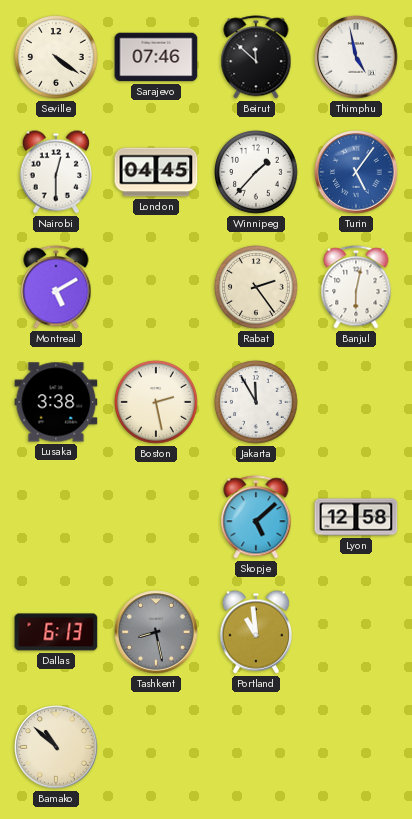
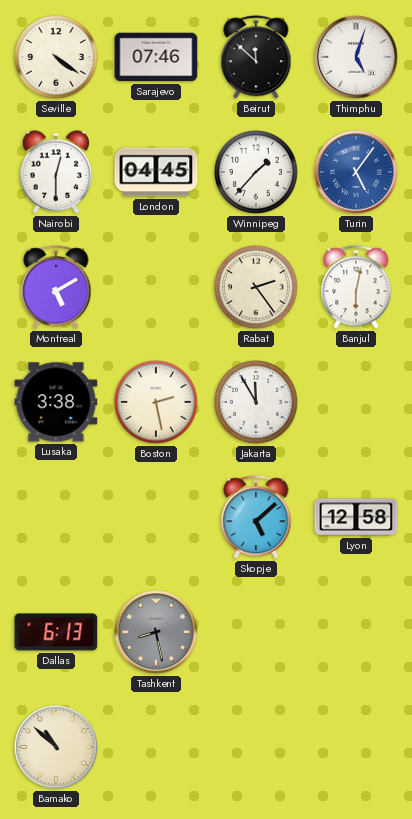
Thimphu: 4:58 -> 5:03
Portland: 10:59 -> none
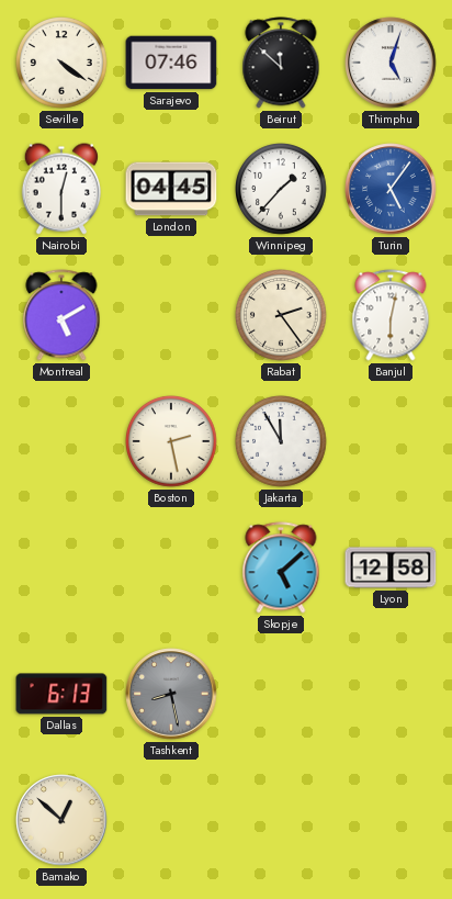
Lusaka: 3:38 -> none
Bamako: 10:52 -> 12:52
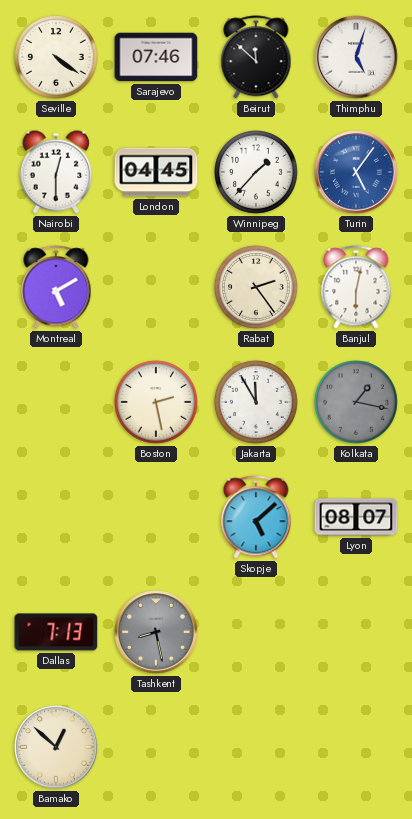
Kolkata: none -> 1:17
Lyon: 12:58 -> 08:07
Dallas: 6:13 -> 7:13
